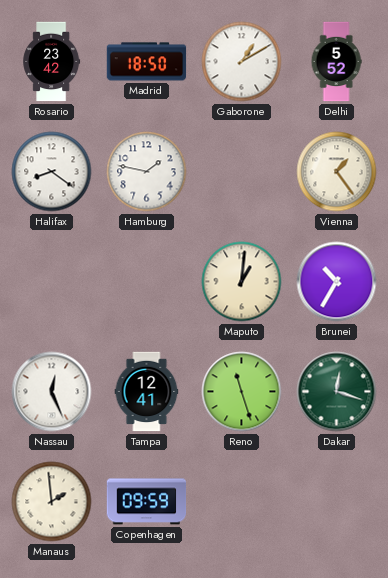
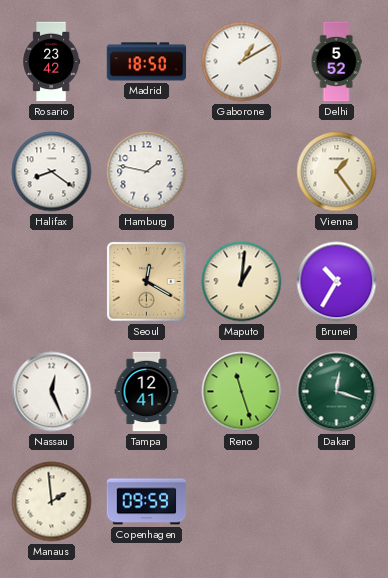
Seoul: none -> 12:20
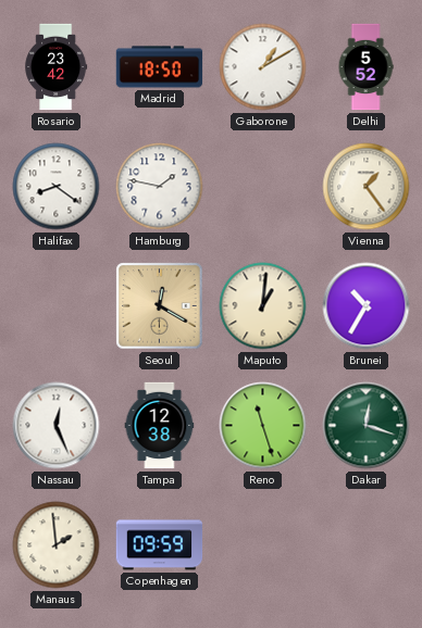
Tampa: 12:41 -> 12:38
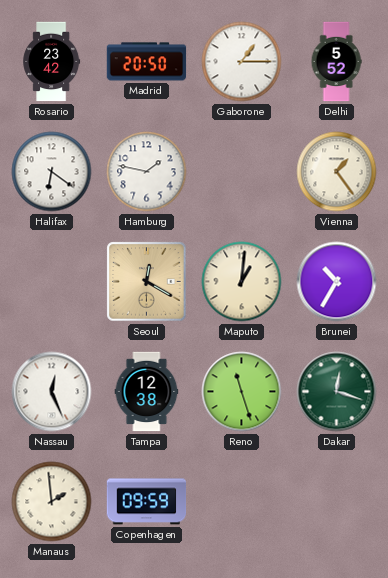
Madrid: 18:50 -> 20:50
Gaborone: 1:10 -> 1:15
Halifax: 8:21 -> 6:21
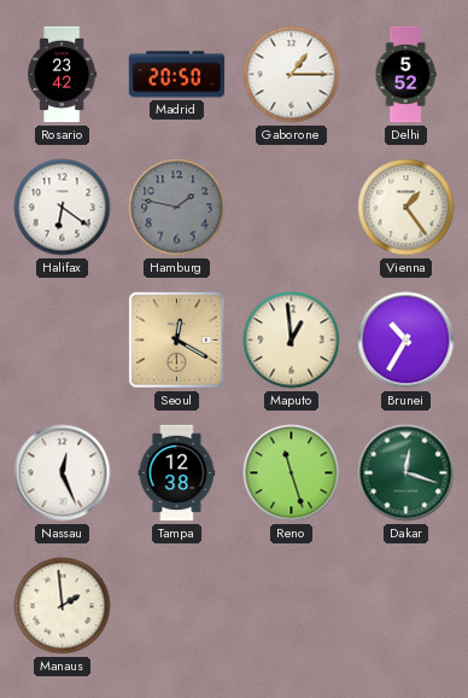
Hamburg dial: white -> grey
Maputo: 1:01 -> 12:59
Copenhagen: 09:59 -> none
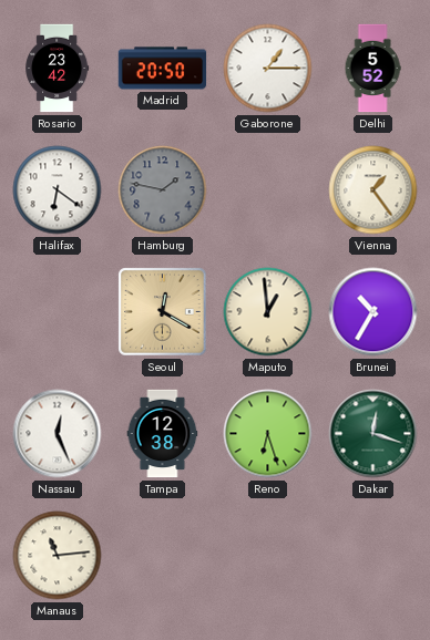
Reno: 11:27 -> 6:27
Manaus: 1:59 -> 11:14
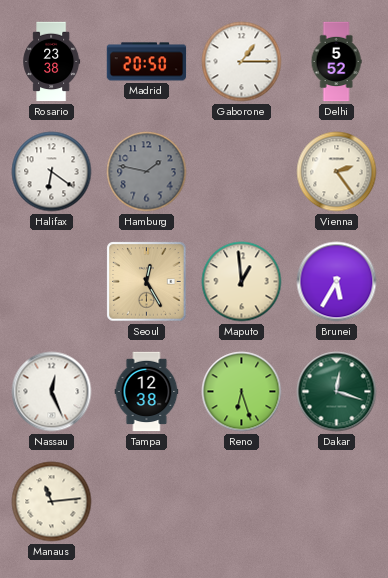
Rosario: 23:42 -> 23:38
Vienna: 1:24 -> 2:24
Seoul: 12:20 -> 12:25
Brunei: 10:35 -> 5:35
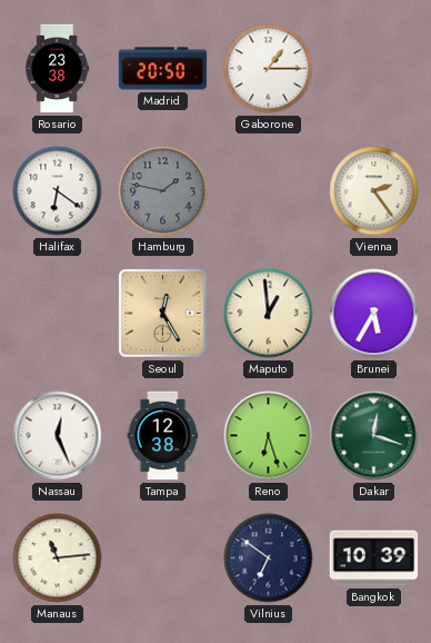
Delhi: 5:52 -> none
Vilnius: none -> 6:51
Bangkok: none -> 10:39
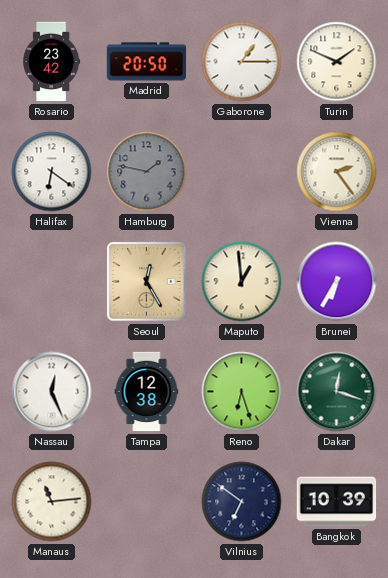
Rosario: 23:38 -> 23:42
Turin: none -> 1:49
Brunei: 5:35 -> 6:35
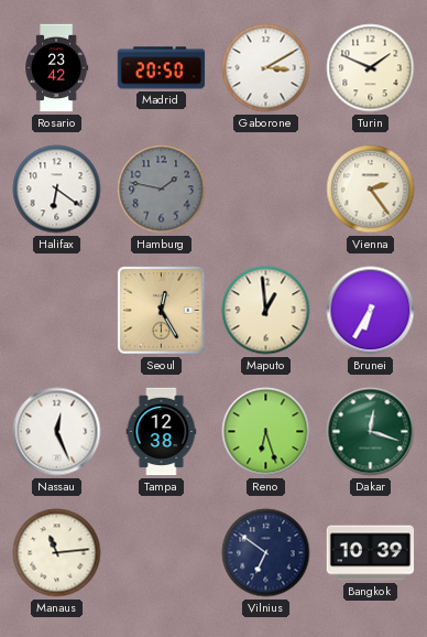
Gaborone: 1:15 -> 3:10
